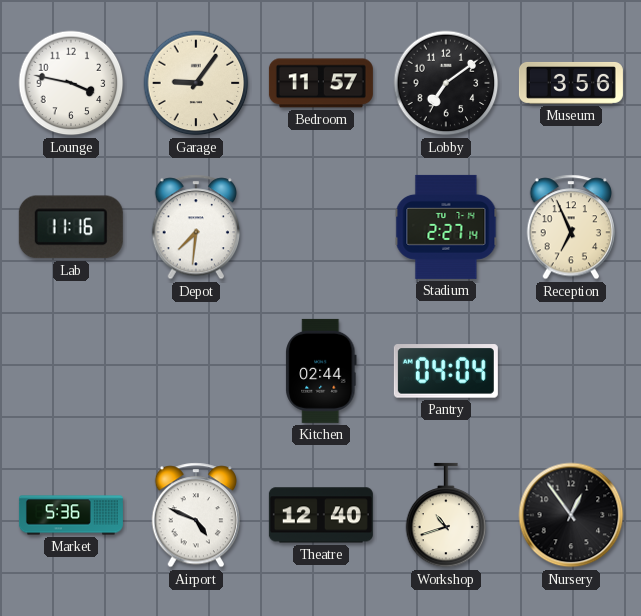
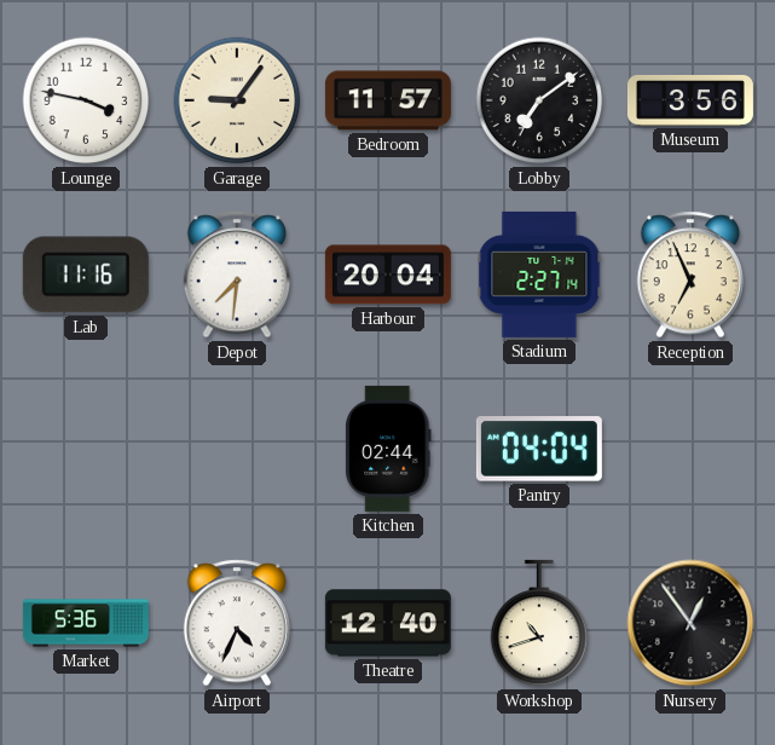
Harbour: none -> 20:04
Airport: 4:49 -> 4:34
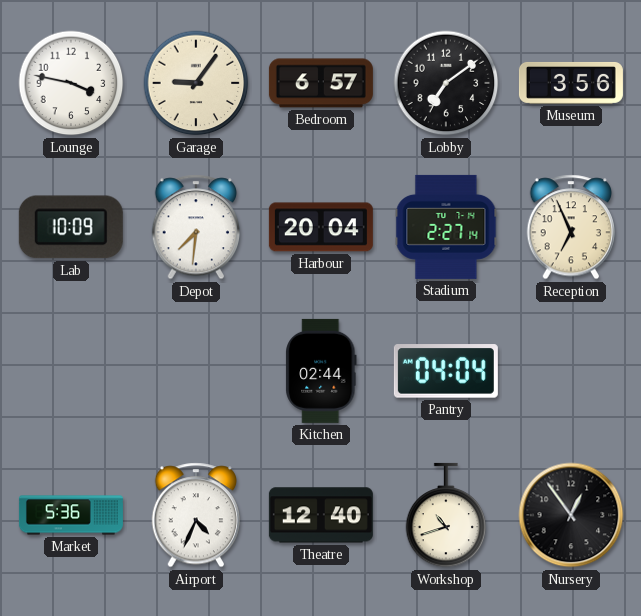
Bedroom: 11:57 -> 6:57
Lab: 11:16 -> 10:09
